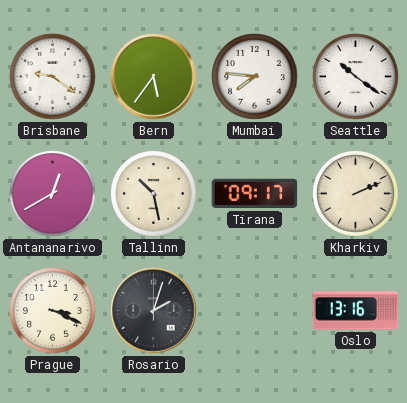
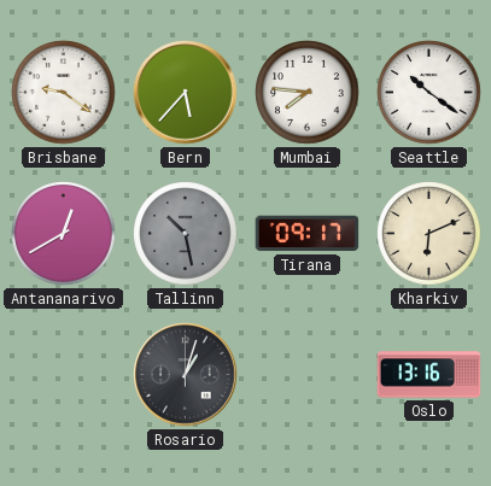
Bern: 5:36 -> 5:37
Tallinn dial: cream -> grey
Kharkiv: 2:11 -> 6:11
Prague: 3:19 -> none
Rosario: 2:03 -> 1:03
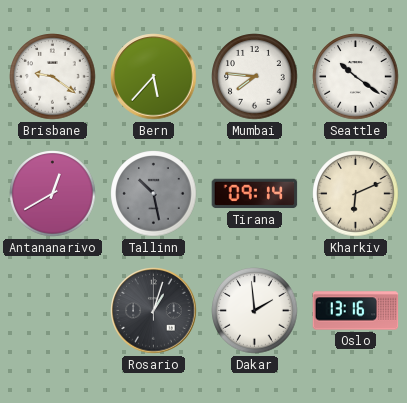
Tirana: 09:17 -> 09:14
Dakar: none -> 1:59
